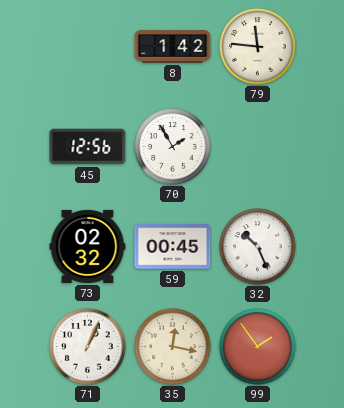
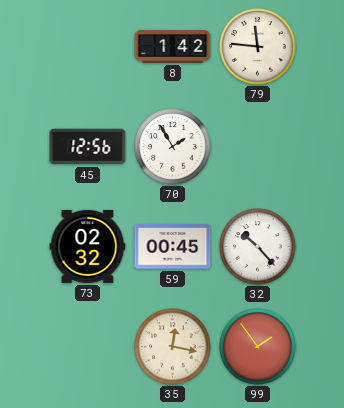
32: 10:26 -> 10:23
71: 1:04 -> none
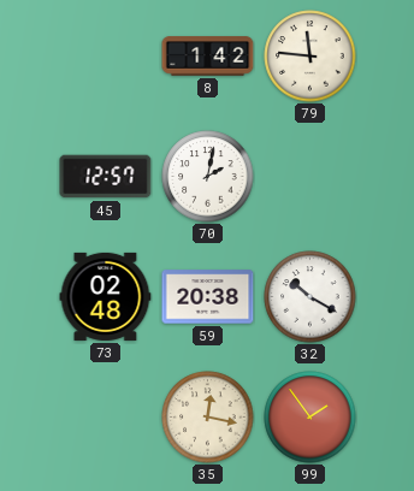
45: 12:56 -> 12:57
70: 1:55 -> 2:02
73: 02:32 -> 02:48
59: 00:45 -> 20:38
32: 10:23 -> 10:20
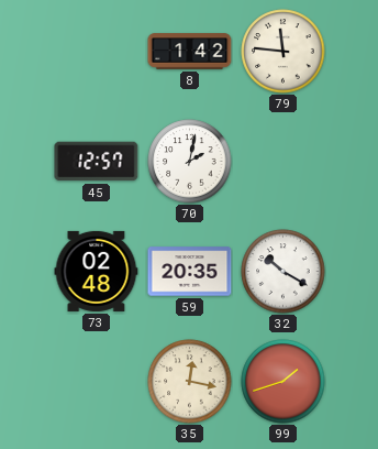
59: 20:38 -> 20:35
99: 1:54 -> 1:42
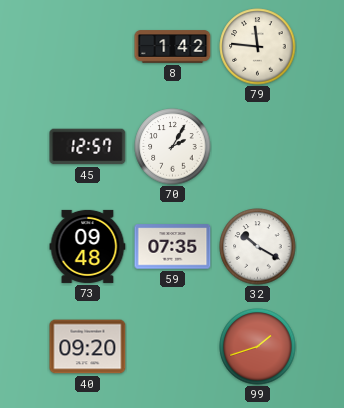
70: 2:02 -> 2:05
73: 02:48 -> 09:48
59: 20:35 -> 07:35
40: none -> 09:20
35: 12:17 -> none
